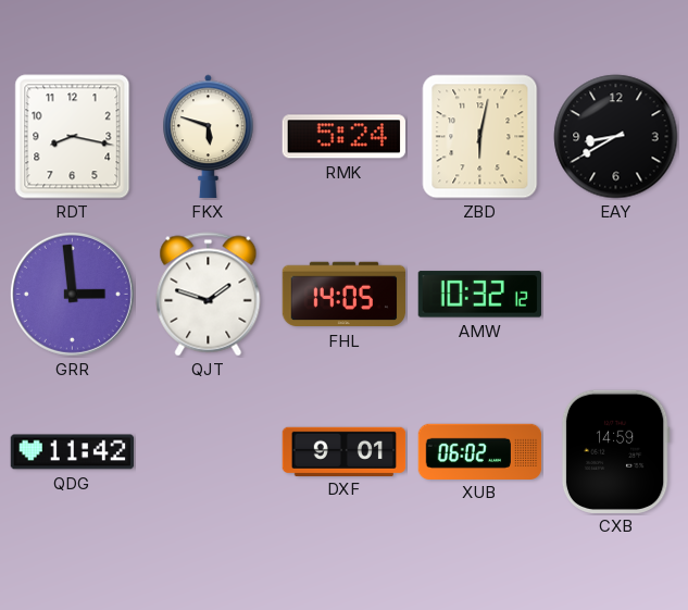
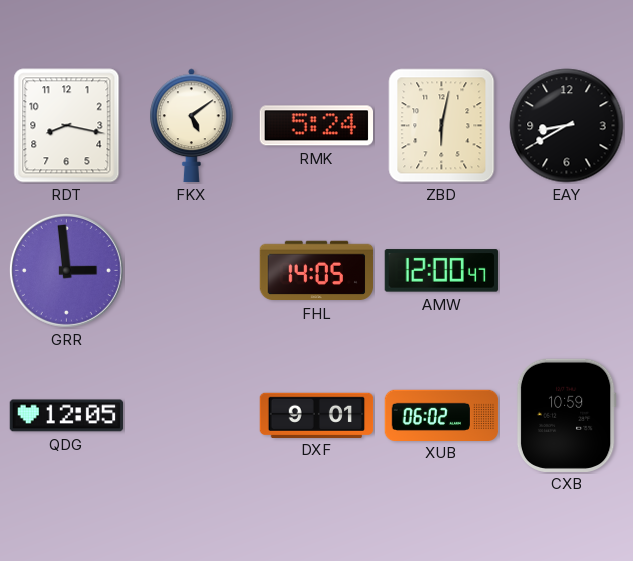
FKX: 5:48 -> 5:09
QJT: 1:48 -> none
AMW: 10:32 -> 12:00
QDG: 11:42 -> 12:05
CXB: 14:59 -> 10:59
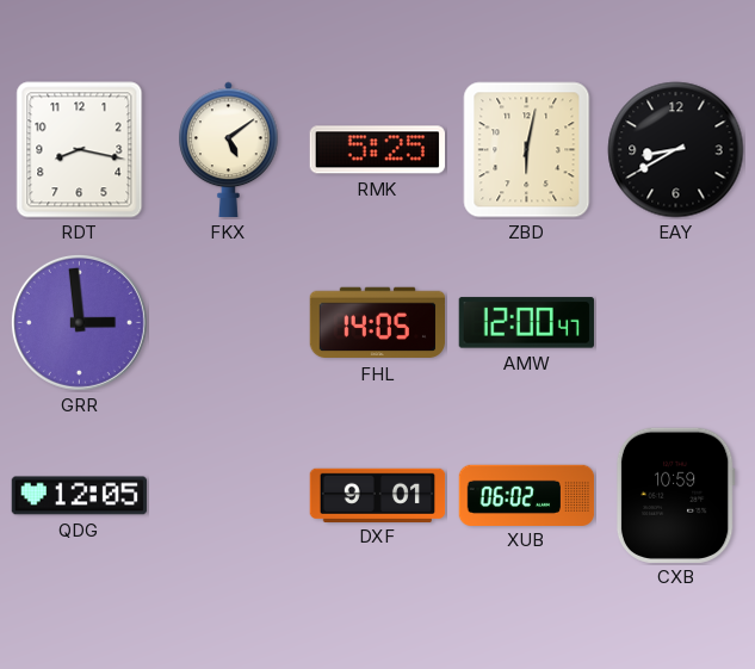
RMK: 5:24 -> 5:25
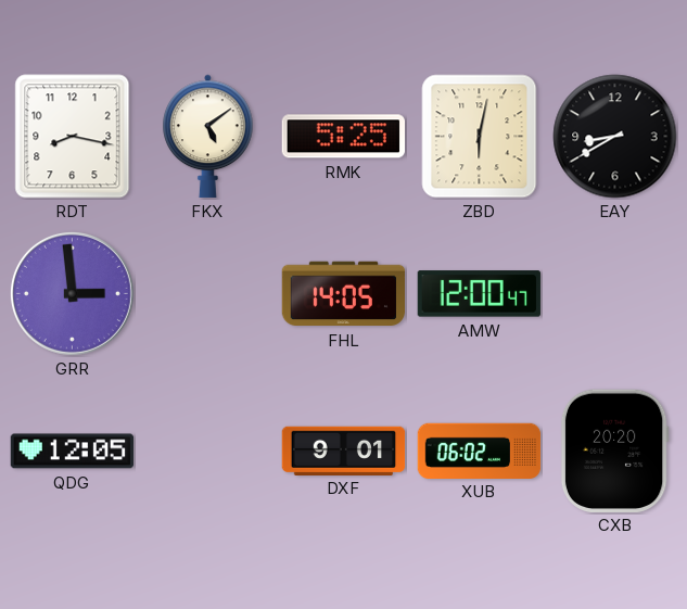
CXB: 10:59 -> 20:20
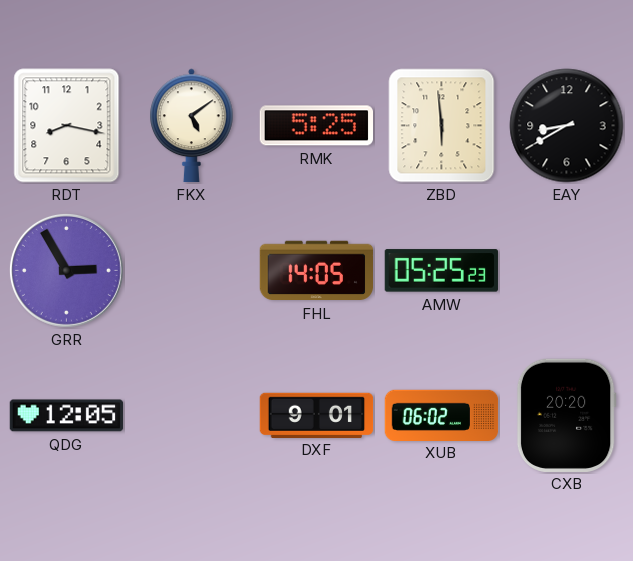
ZBD: 6:02 -> 5:59
GRR: 2:59 -> 2:55
AMW: 12:00 -> 05:25
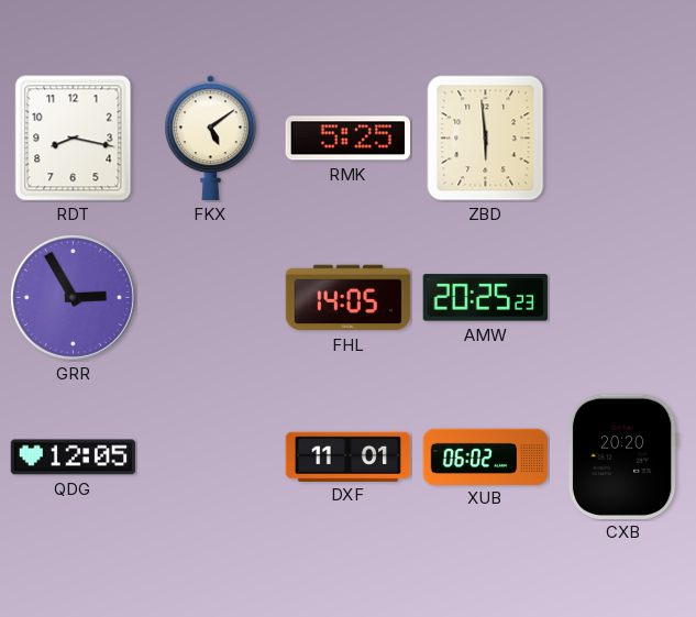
EAY: 8:40 -> none
AMW: 05:25 -> 20:25
DXF: 9:01 -> 11:01
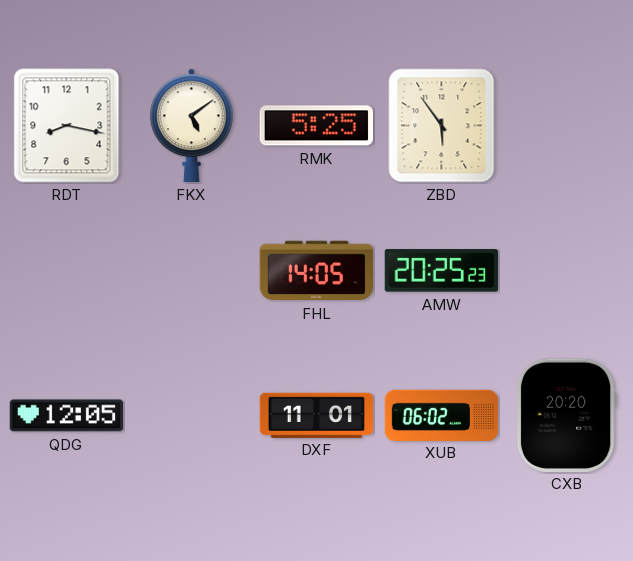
ZBD: 5:59 -> 5:54
GRR: 2:55 -> none
